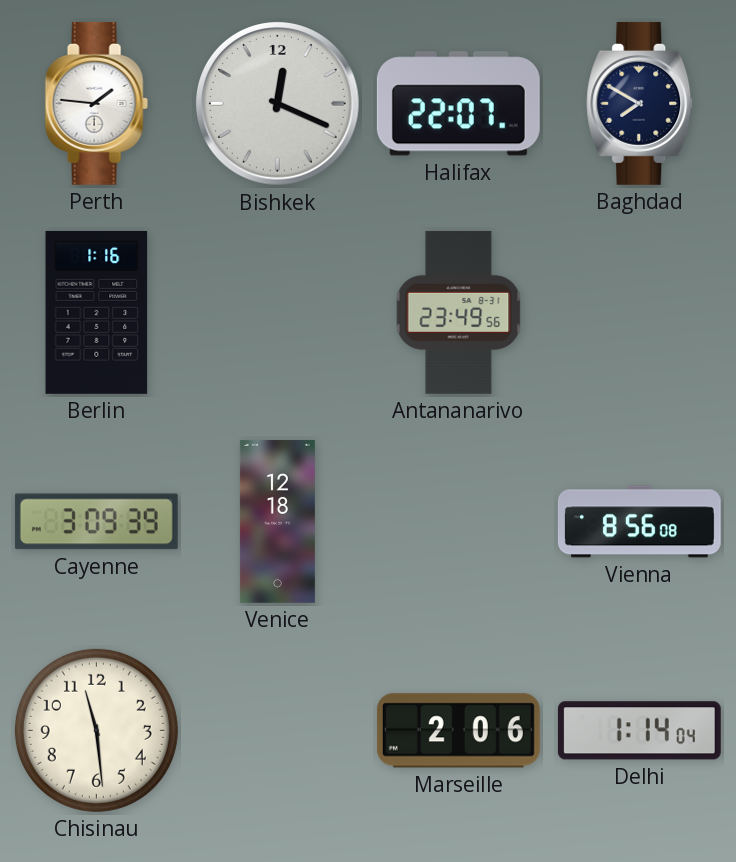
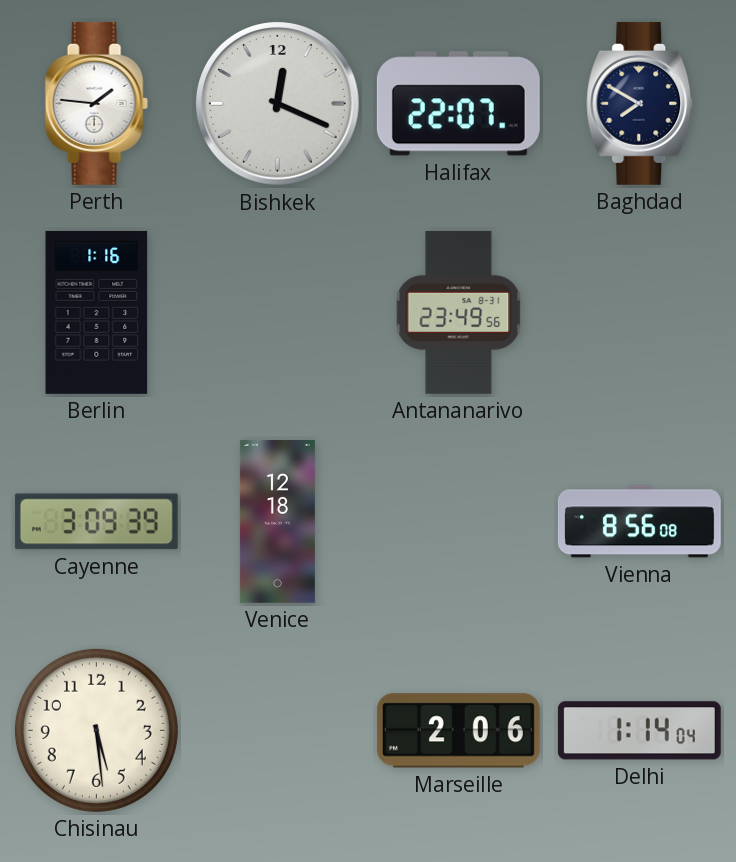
Chisinau: 11:29 -> 5:29
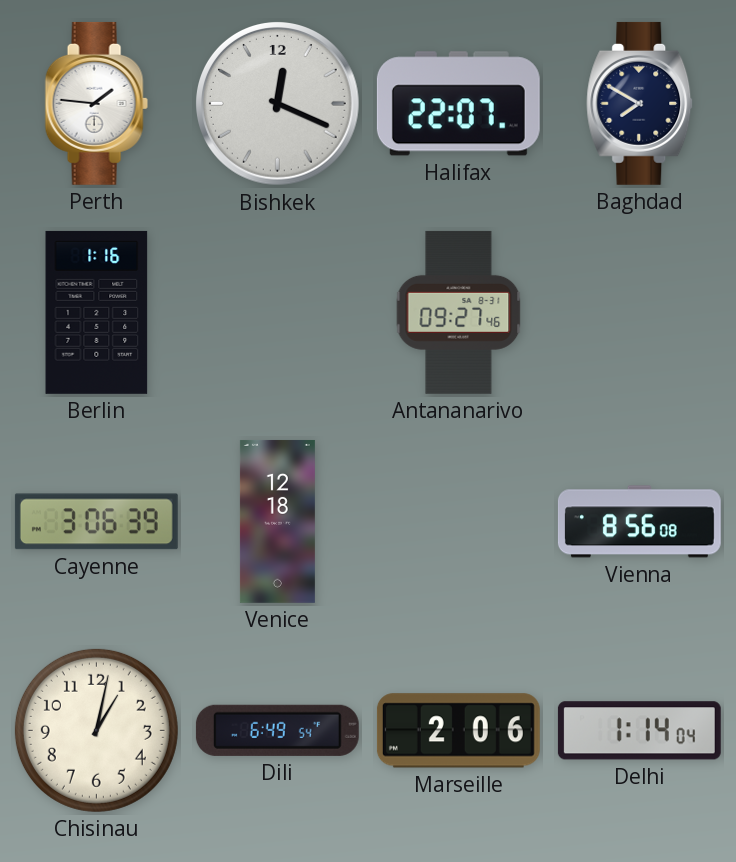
Antananarivo: 23:49 -> 09:27
Cayenne: 3:09 -> 3:06
Chisinau: 5:29 -> 1:02
Dili: none -> 6:49
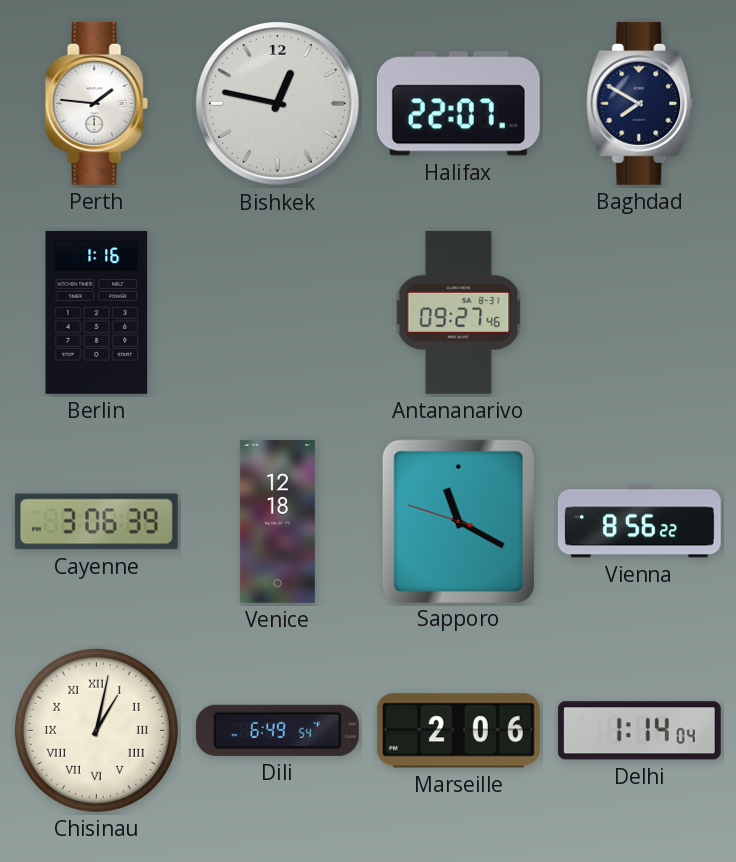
Bishkek: 12:19 -> 12:47
Sapporo: none -> 11:19
Vienna: 8:56:08 -> 8:56:22
Chisinau numerals: Arabic -> Roman
